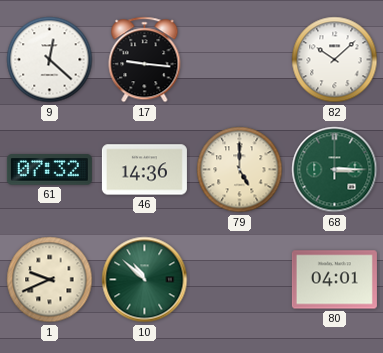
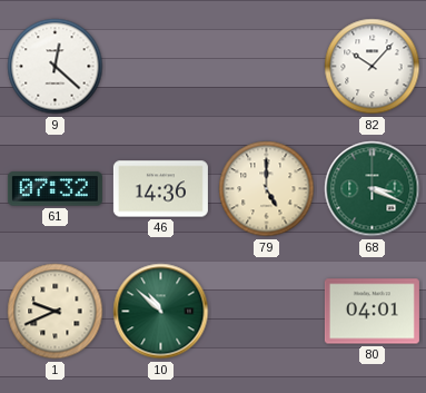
17: 9:16 -> none
82: 10:08 -> 10:07
68: 3:15 -> 3:19
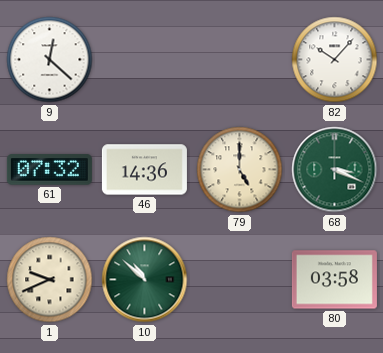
80: 04:01 -> 03:58
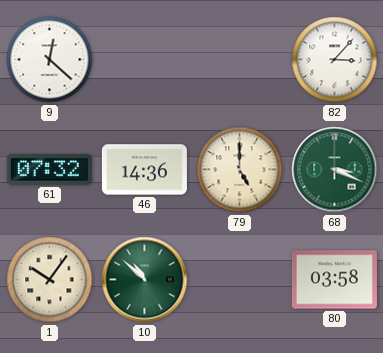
82: 10:07 -> 3:07
1: 9:41 -> 10:06
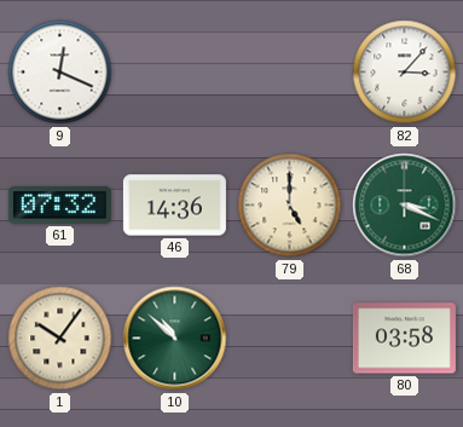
9: 12:22 -> 12:19
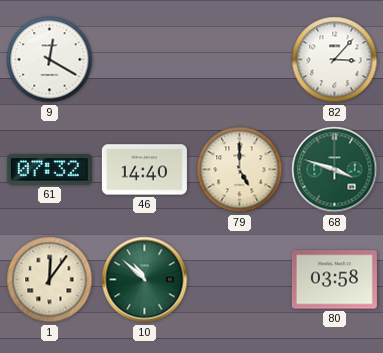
9: 12:19 -> 12:20
46: 14:36 -> 14:40
68: 3:19 -> 3:48
1: 10:06 -> 12:06
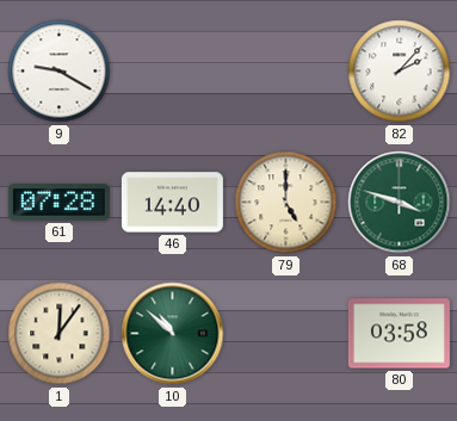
9: 12:20 -> 9:20
82: 3:07 -> 2:07
61: 07:32 -> 07:28
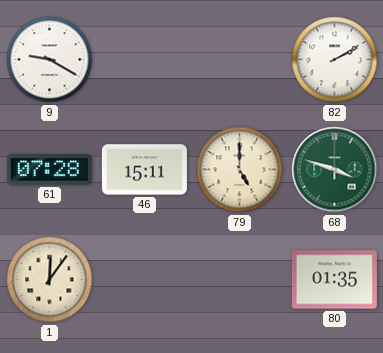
82: 2:07 -> 2:10
46: 14:40 -> 15:11
10: 10:52 -> none
80: 03:58 -> 01:35
